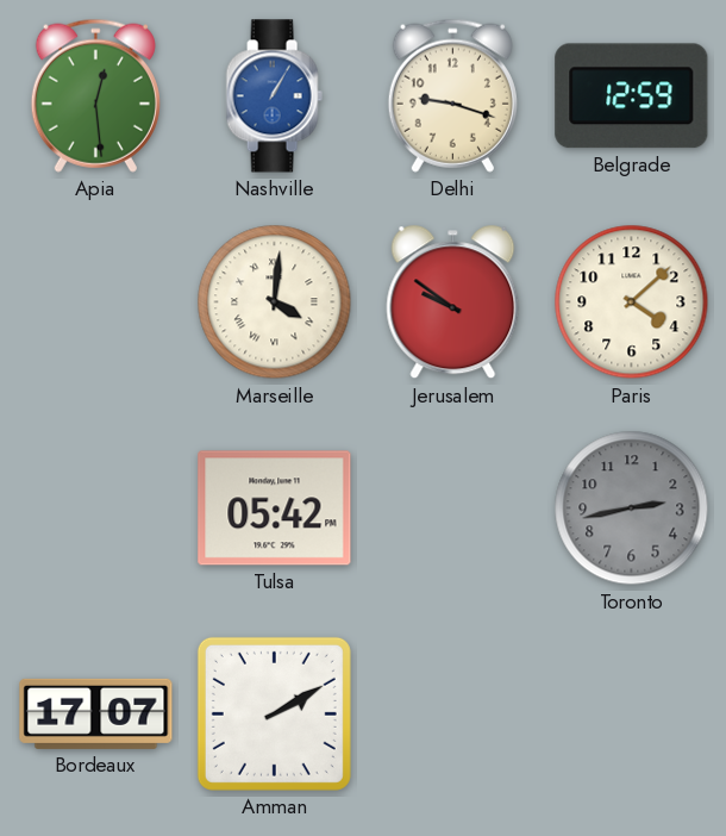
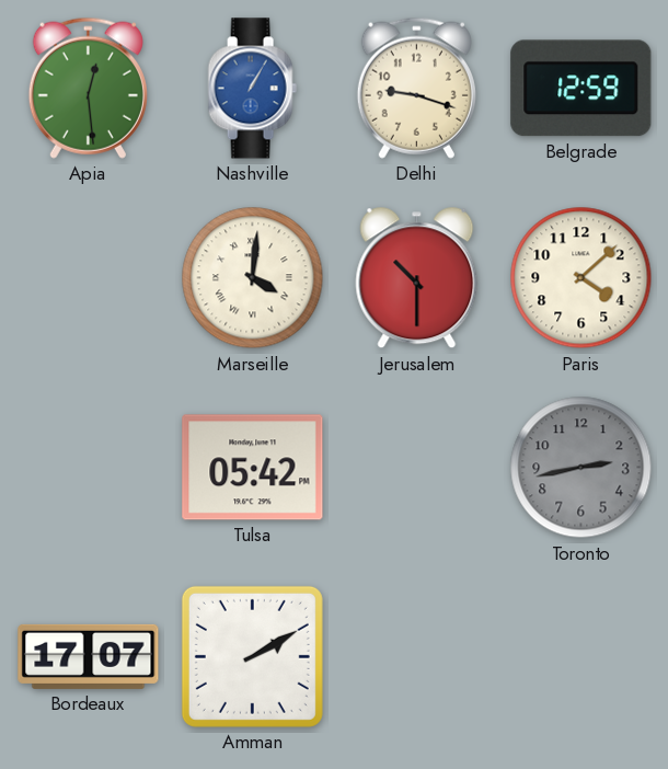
Jerusalem: 9:51 -> 10:30
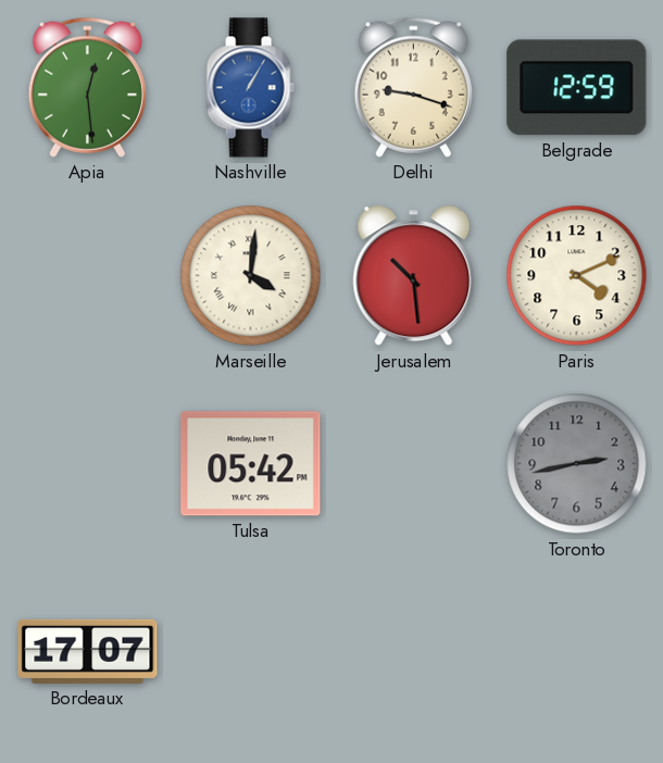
Jerusalem: 10:30 -> 10:29
Paris: 4:08 -> 4:11
Amman: 2:10 -> none
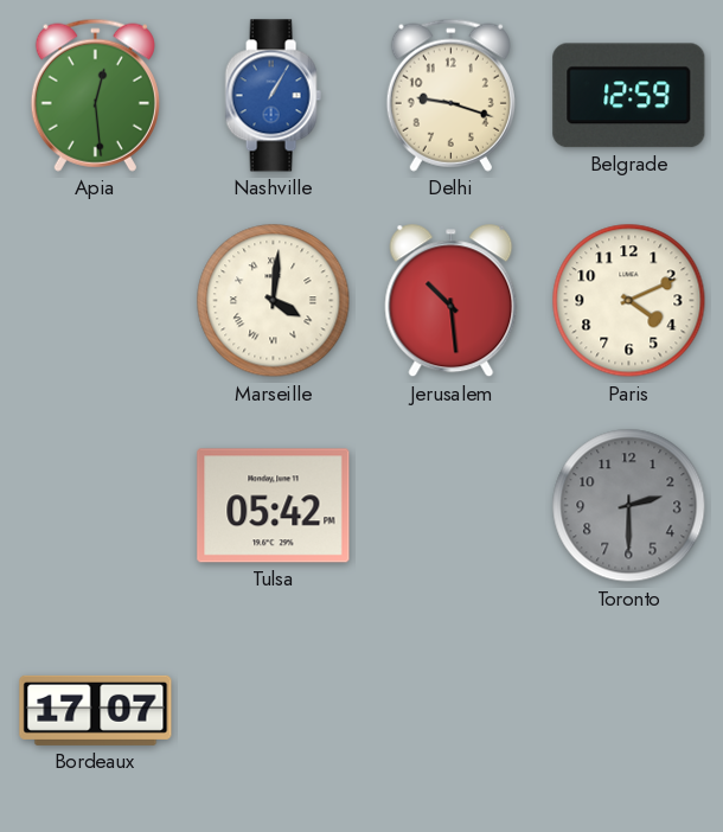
Toronto: 2:43 -> 2:30
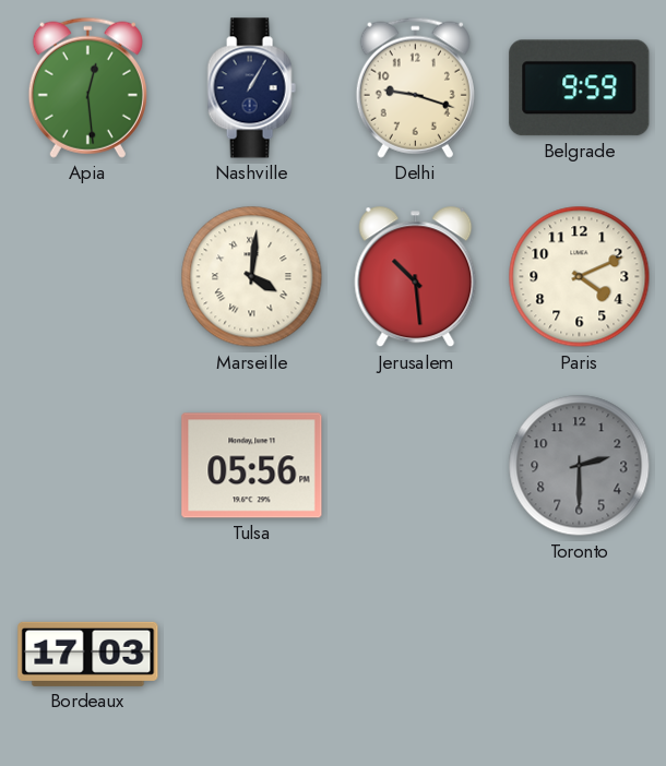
Nashville dial: blue -> navy
Belgrade: 12:59 -> 9:59
Tulsa: 05:42 -> 05:56
Bordeaux: 17:07 -> 17:03
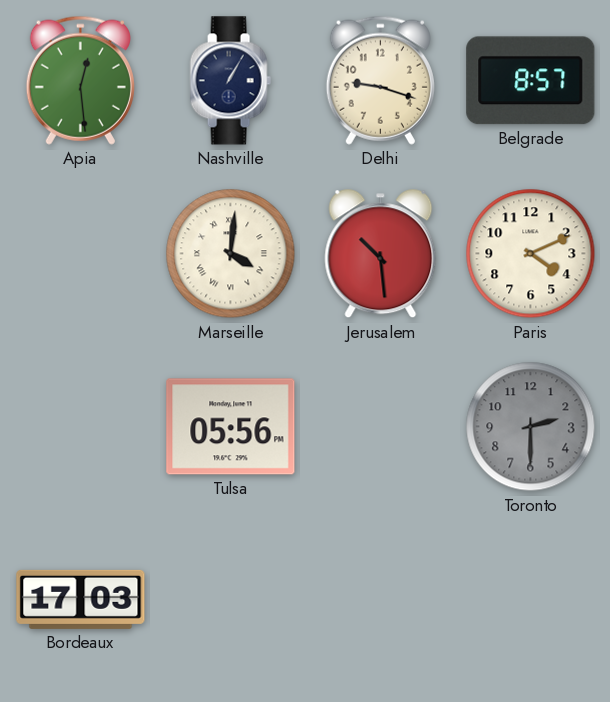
Belgrade: 9:59 -> 8:57
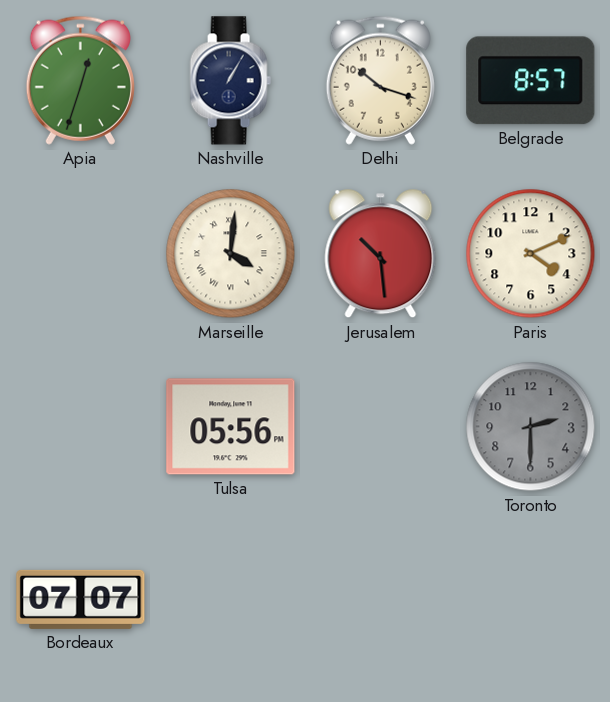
Apia: 12:29 -> 12:33
Delhi: 9:18 -> 10:18
Bordeaux: 17:03 -> 07:07
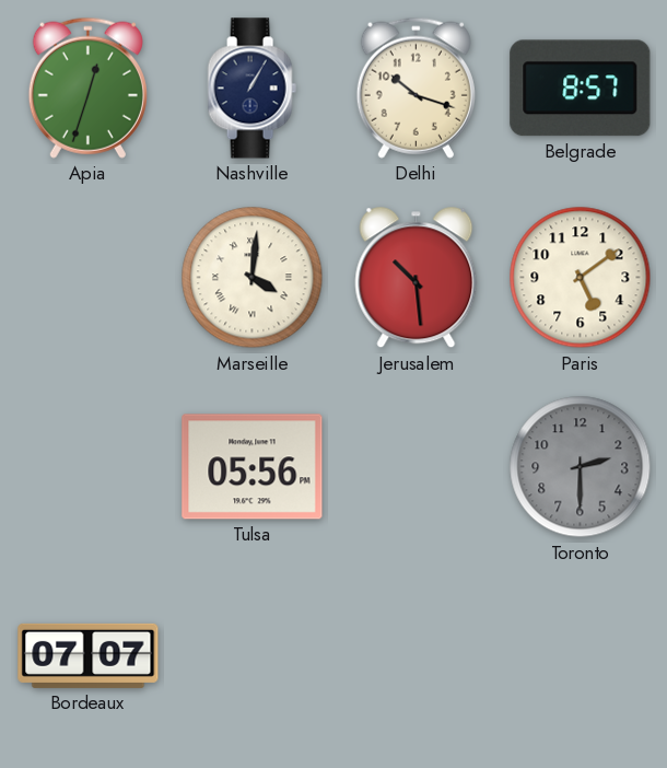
Paris: 4:11 -> 5:09
